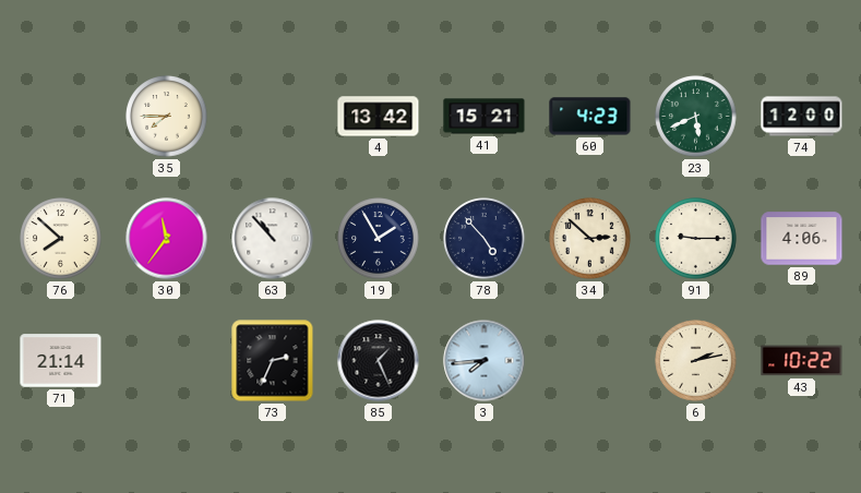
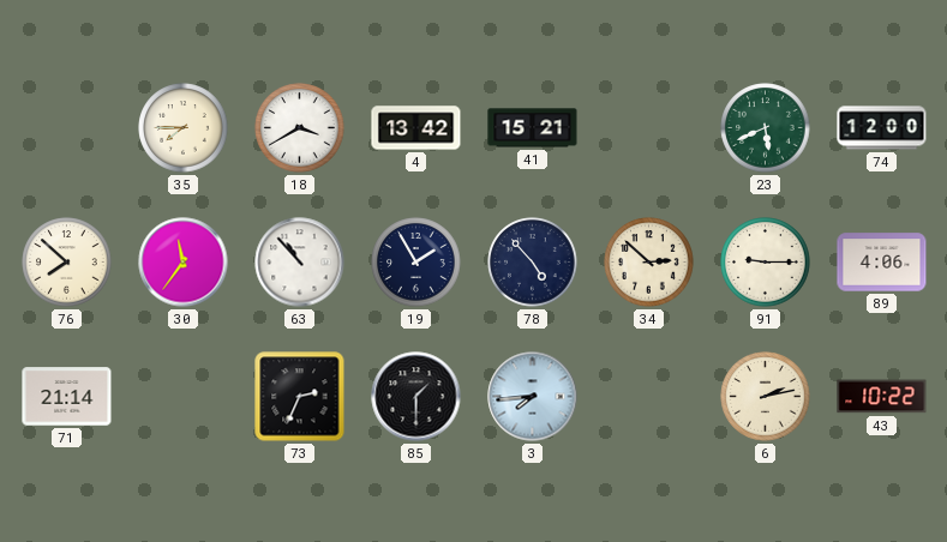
18: none -> 3:40
60: 4:23 -> none
85: 1:26 -> 1:30
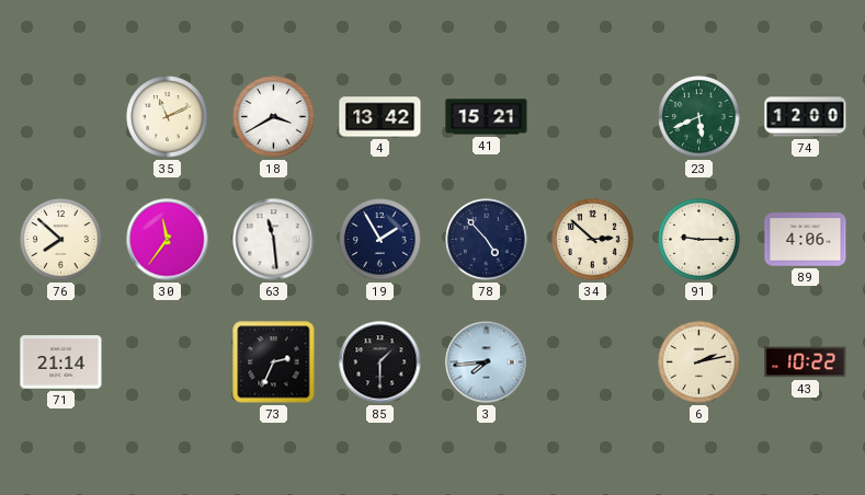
35: 7:45 -> 11:11
63: 10:53 -> 11:29
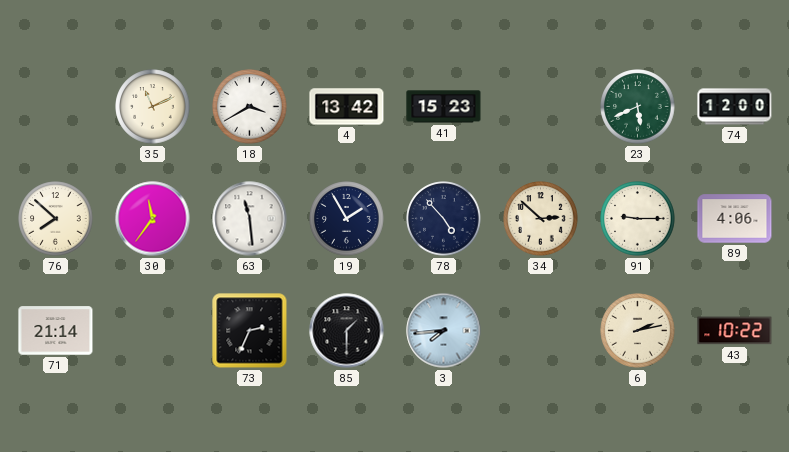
41: 15:21 -> 15:23
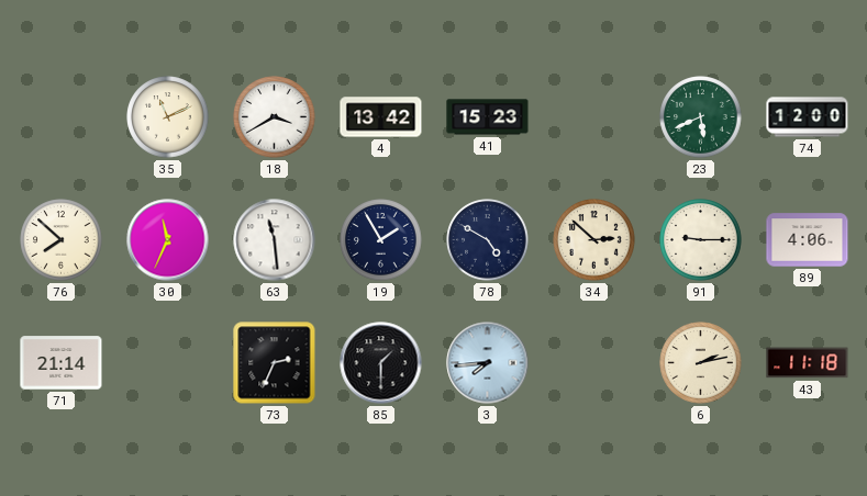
30: 11:36 -> 11:34
78: 4:53 -> 4:50
43: 10:22 -> 11:18
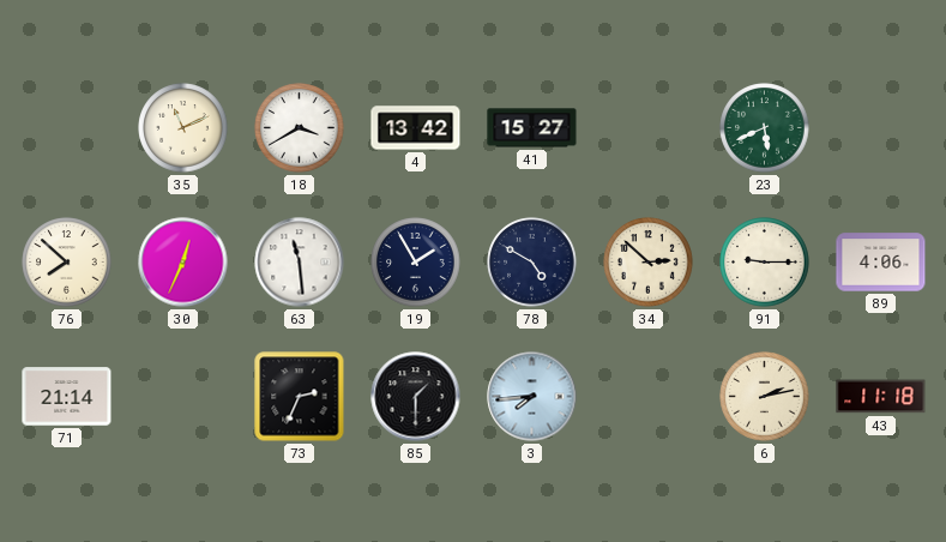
41: 15:23 -> 15:27
74: 12:00 -> none
30: 11:34 -> 12:34
